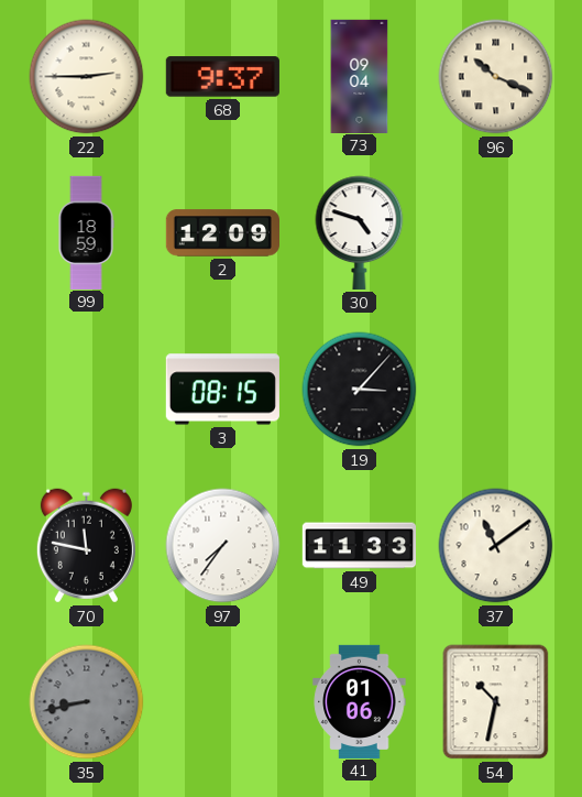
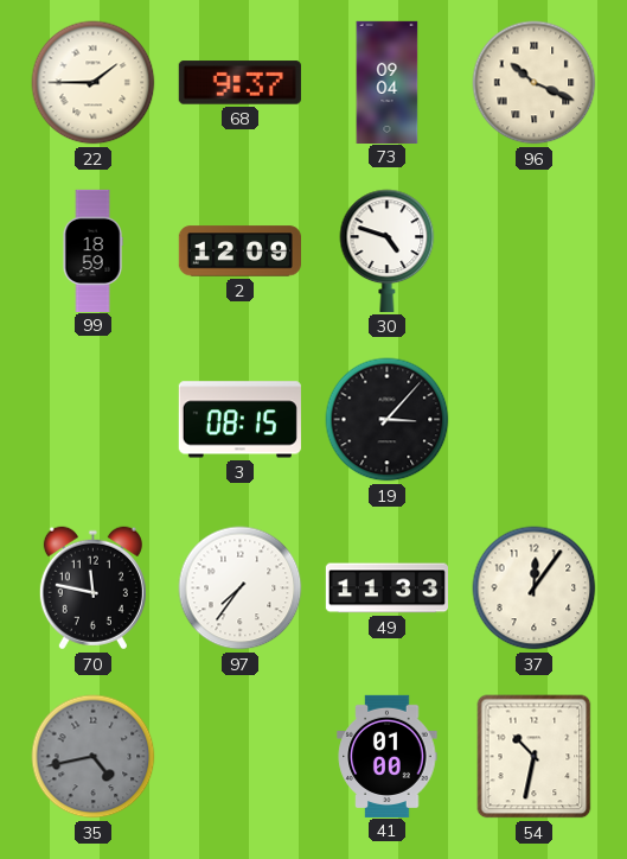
22: 2:45 -> 1:45
37: 11:09 -> 12:06
35: 8:43 -> 4:43
41: 01:06 -> 01:00
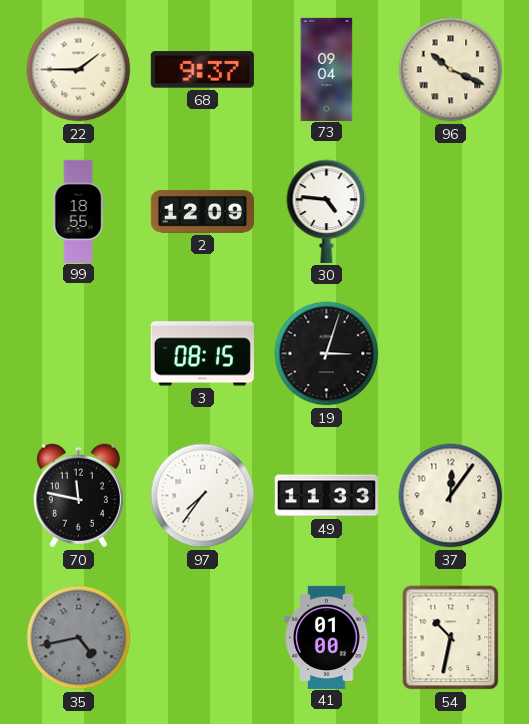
99: 18:59 -> 18:55
30: 4:48 -> 4:46
19: 3:07 -> 3:03
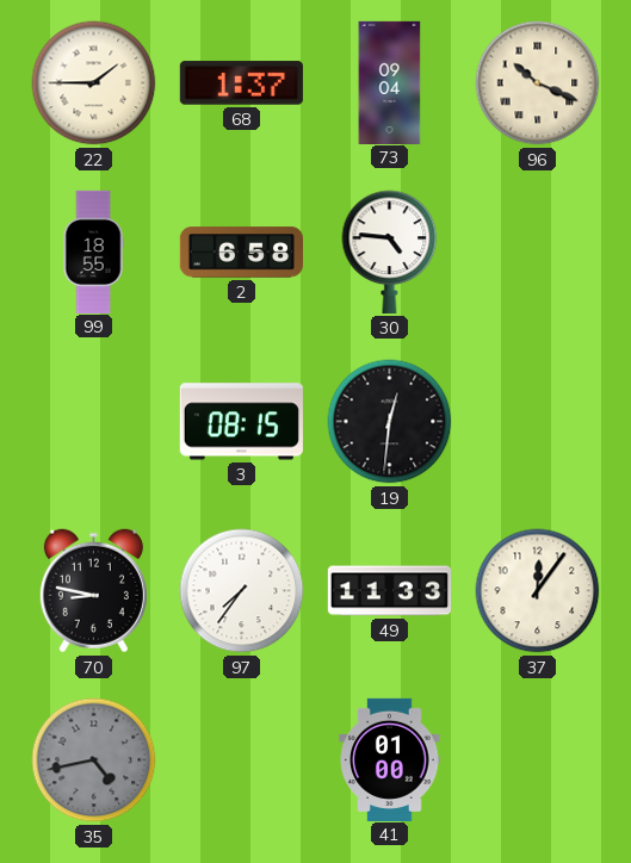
68: 9:37 -> 1:37
2: 12:09 -> 6:58
19: 3:03 -> 12:31
70: 11:47 -> 8:47
54: 10:32 -> none
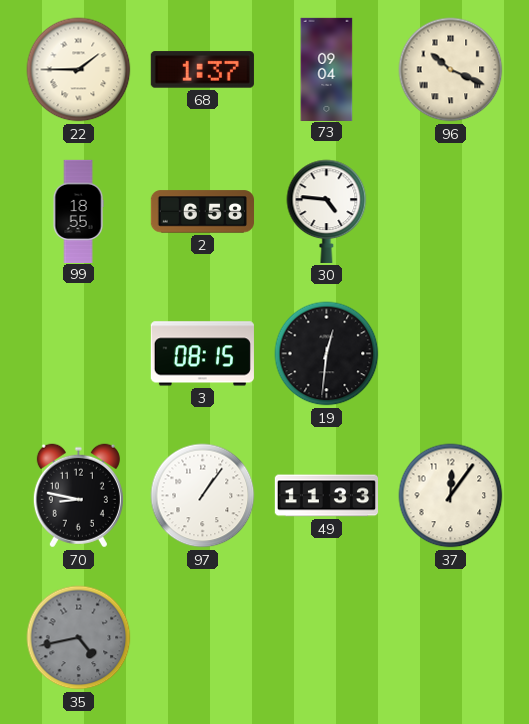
97: 7:36 -> 1:06
41: 01:00 -> none
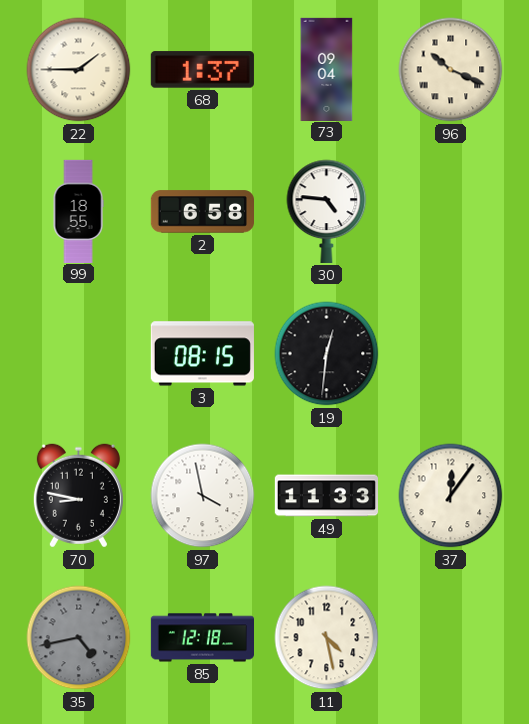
97: 1:06 -> 3:58
85: none -> 12:18
11: none -> 4:28
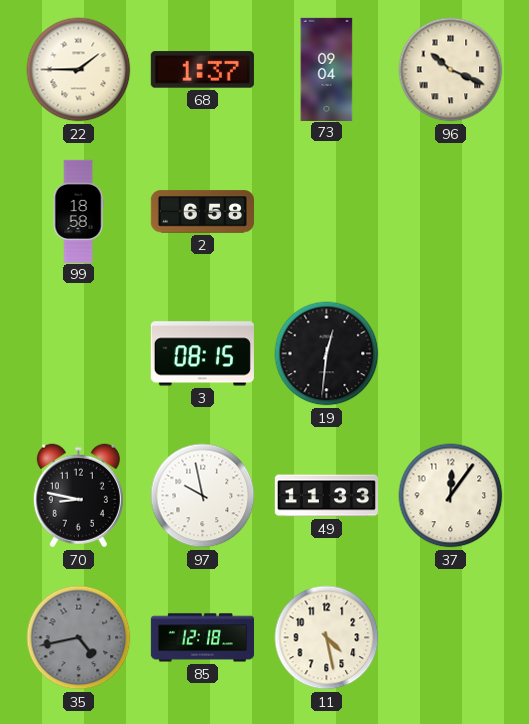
99: 18:55 -> 18:58
30: 4:46 -> none
97: 3:58 -> 9:58
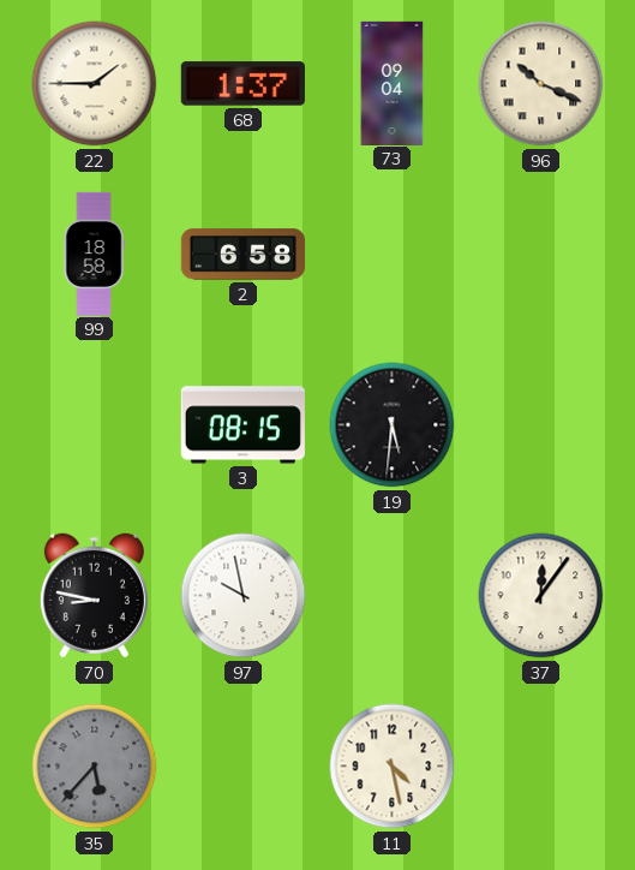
19: 12:31 -> 5:31
49: 11:33 -> none
35: 4:43 -> 5:37
85: 12:18 -> none
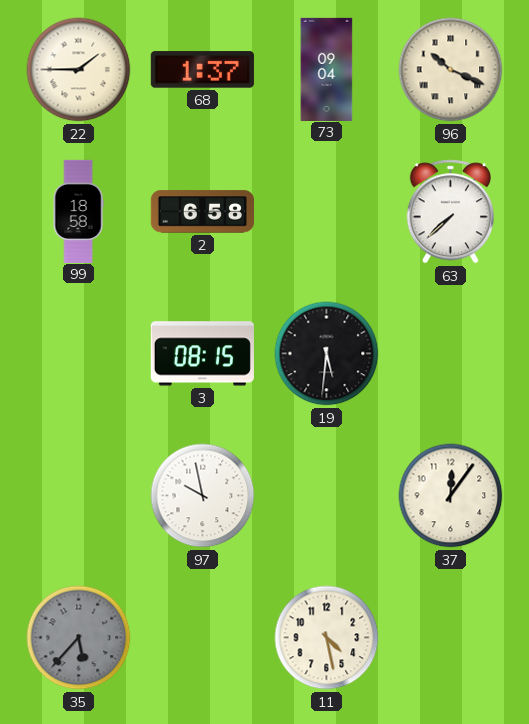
63: none -> 7:38
70: 8:47 -> none
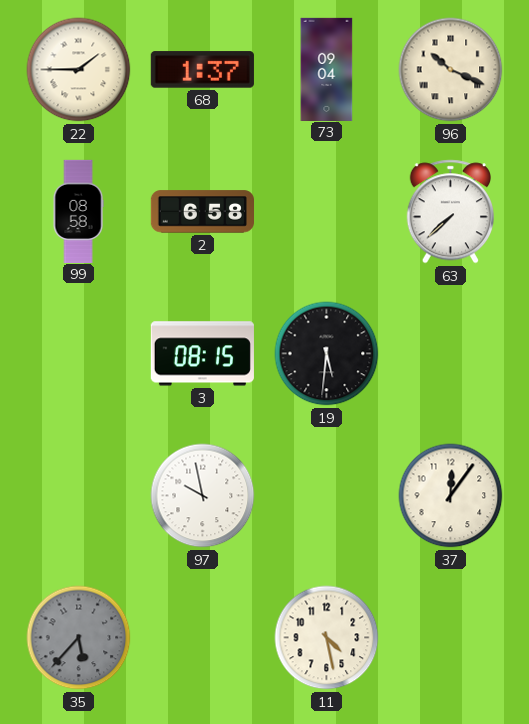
99: 18:58 -> 08:58
